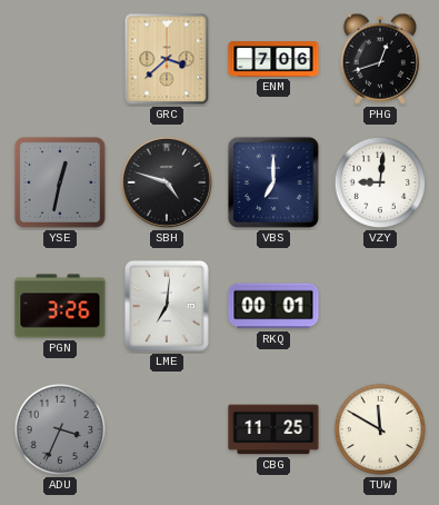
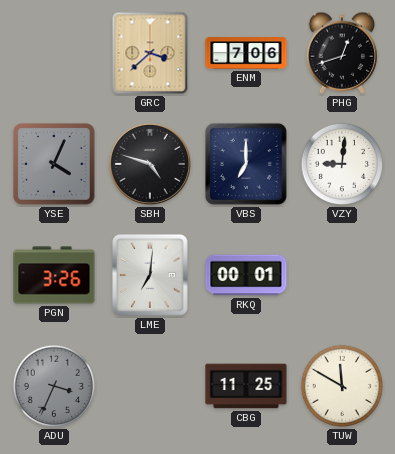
YSE: 12:32 -> 4:04
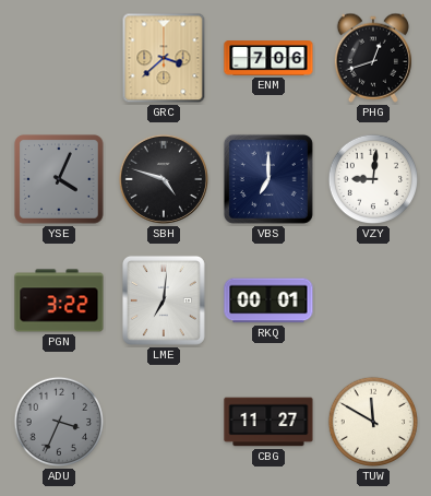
PGN: 3:26 -> 3:22
CBG: 11:25 -> 11:27
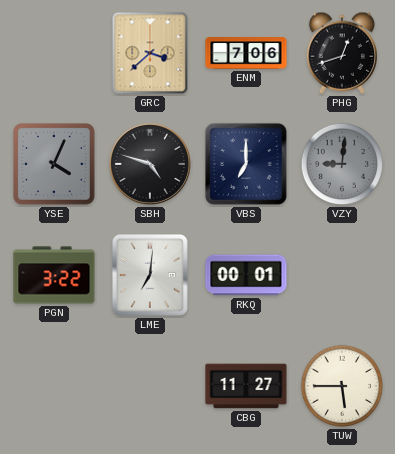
VZY dial: white -> grey
ADU: 3:34 -> none
TUW: 11:50 -> 5:45
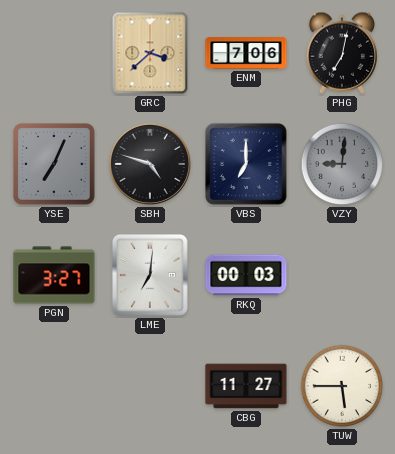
PHG: 12:42 -> 7:02
YSE: 4:04 -> 7:04
PGN: 3:22 -> 3:27
RKQ: 00:01 -> 00:03
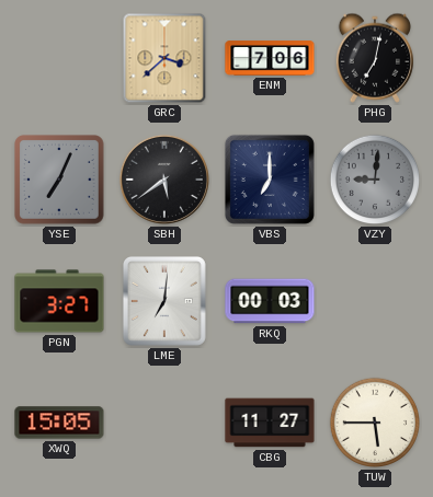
SBH: 4:48 -> 5:39
XWQ: none -> 15:05
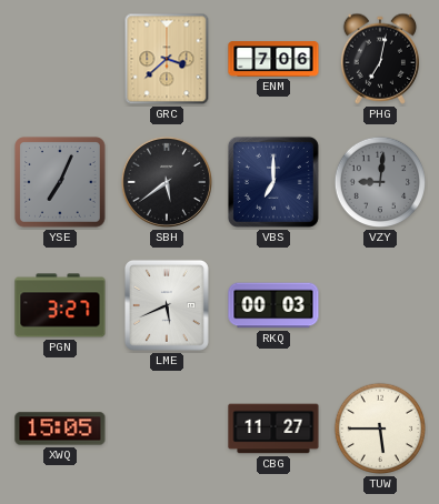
LME: 7:01 -> 5:41
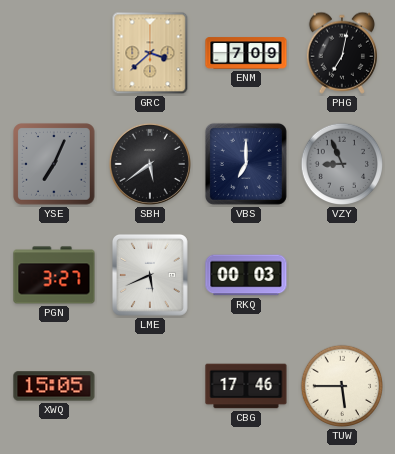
ENM: 7:06 -> 7:09
VZY: 9:01 -> 8:56
CBG: 11:27 -> 17:46
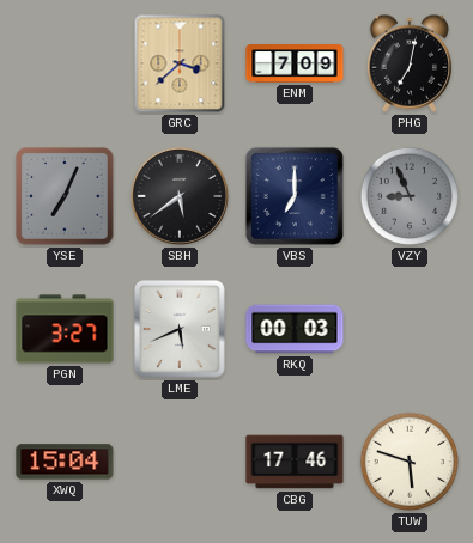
XWQ: 15:05 -> 15:04
TUW: 5:45 -> 5:48
